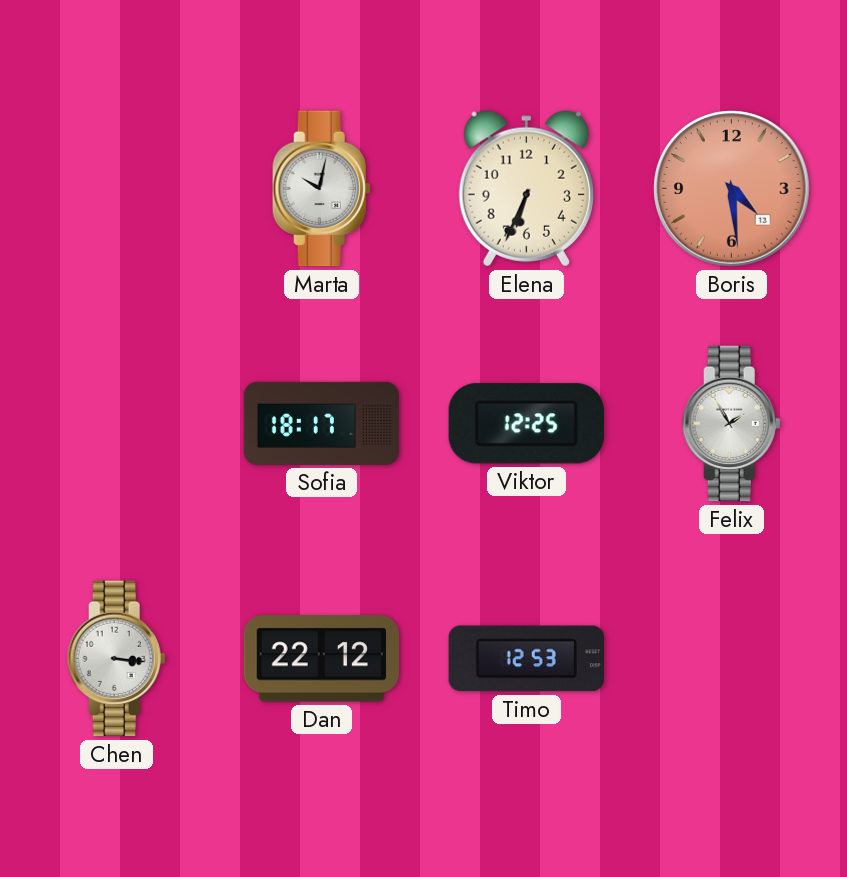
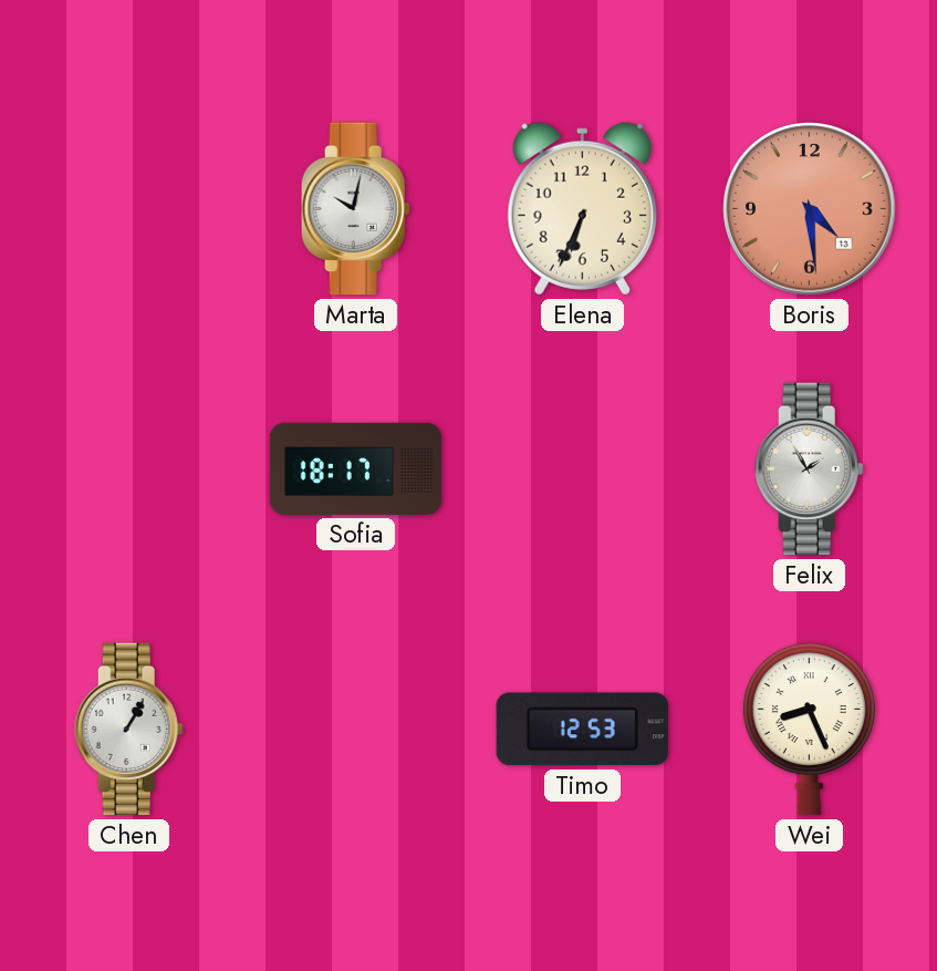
Viktor: 12:25 -> none
Chen: 3:16 -> 1:05
Dan: 22:12 -> none
Wei: none -> 8:26
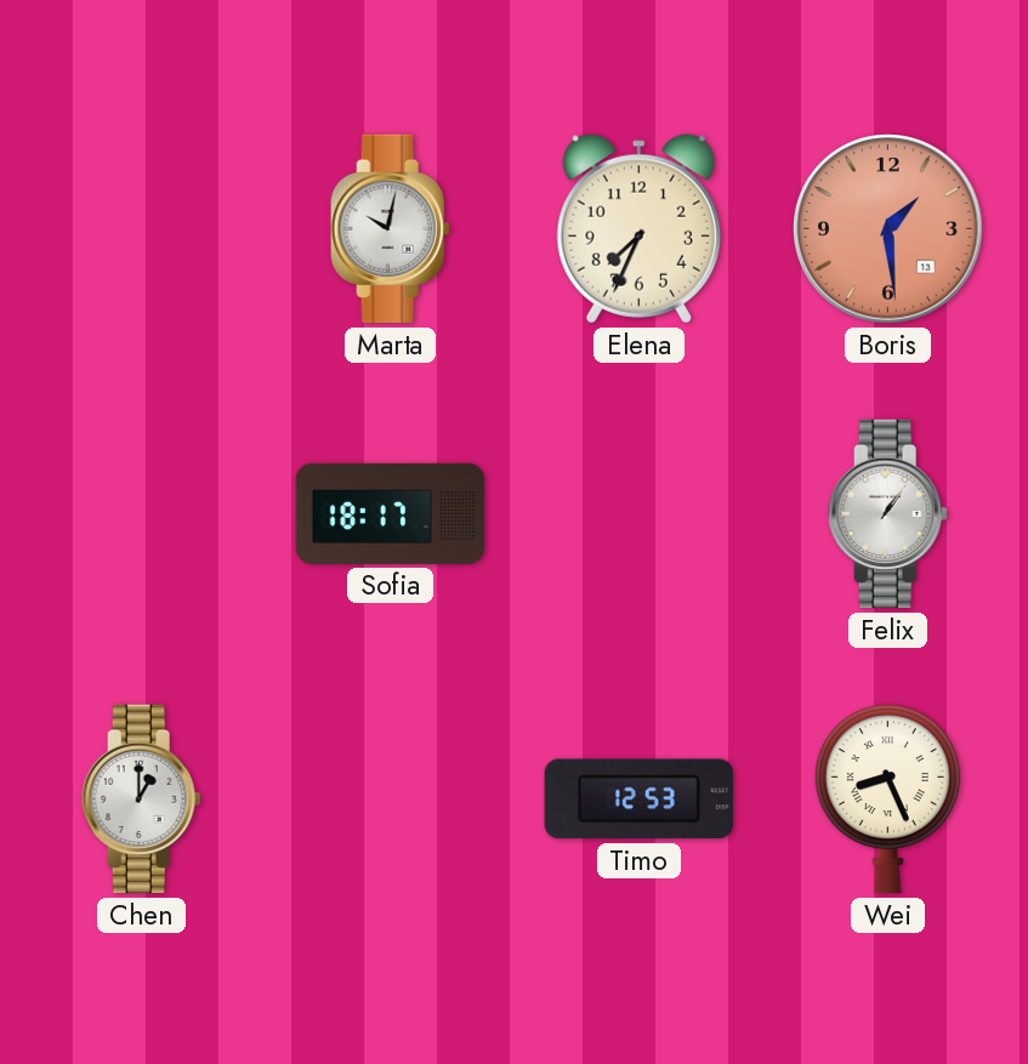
Elena: 6:34 -> 7:34
Boris: 4:29 -> 1:29
Felix: 1:55 -> 1:06
Chen: 1:05 -> 1:00
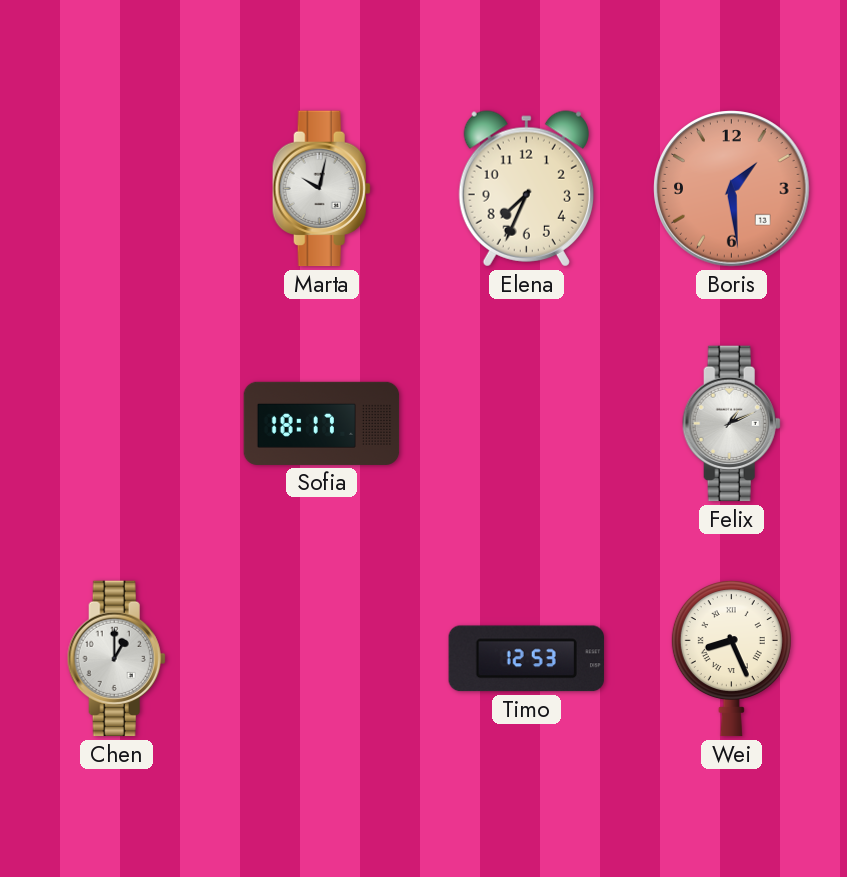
Felix: 1:06 -> 1:11
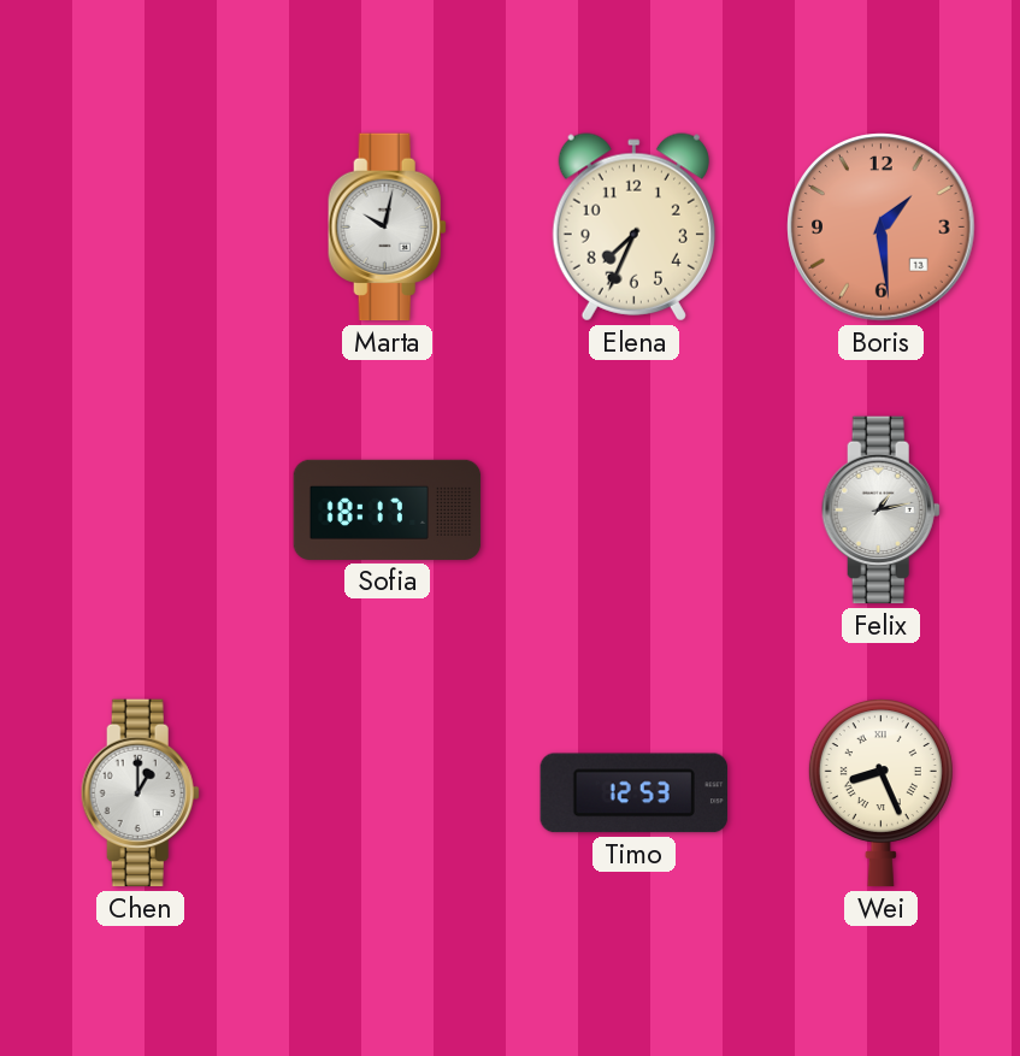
Felix: 1:11 -> 1:13
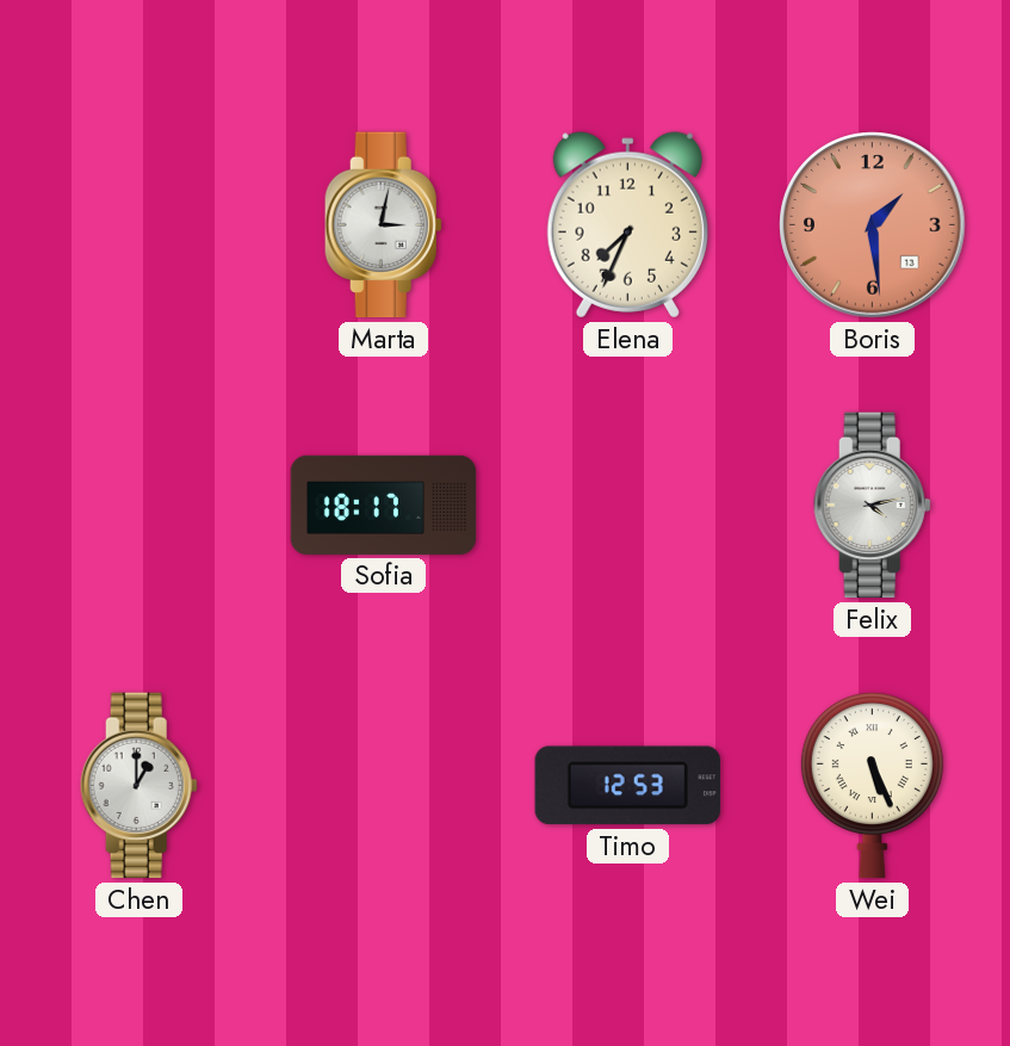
Marta: 10:02 -> 3:02
Felix: 1:13 -> 4:13
Wei: 8:26 -> 5:26
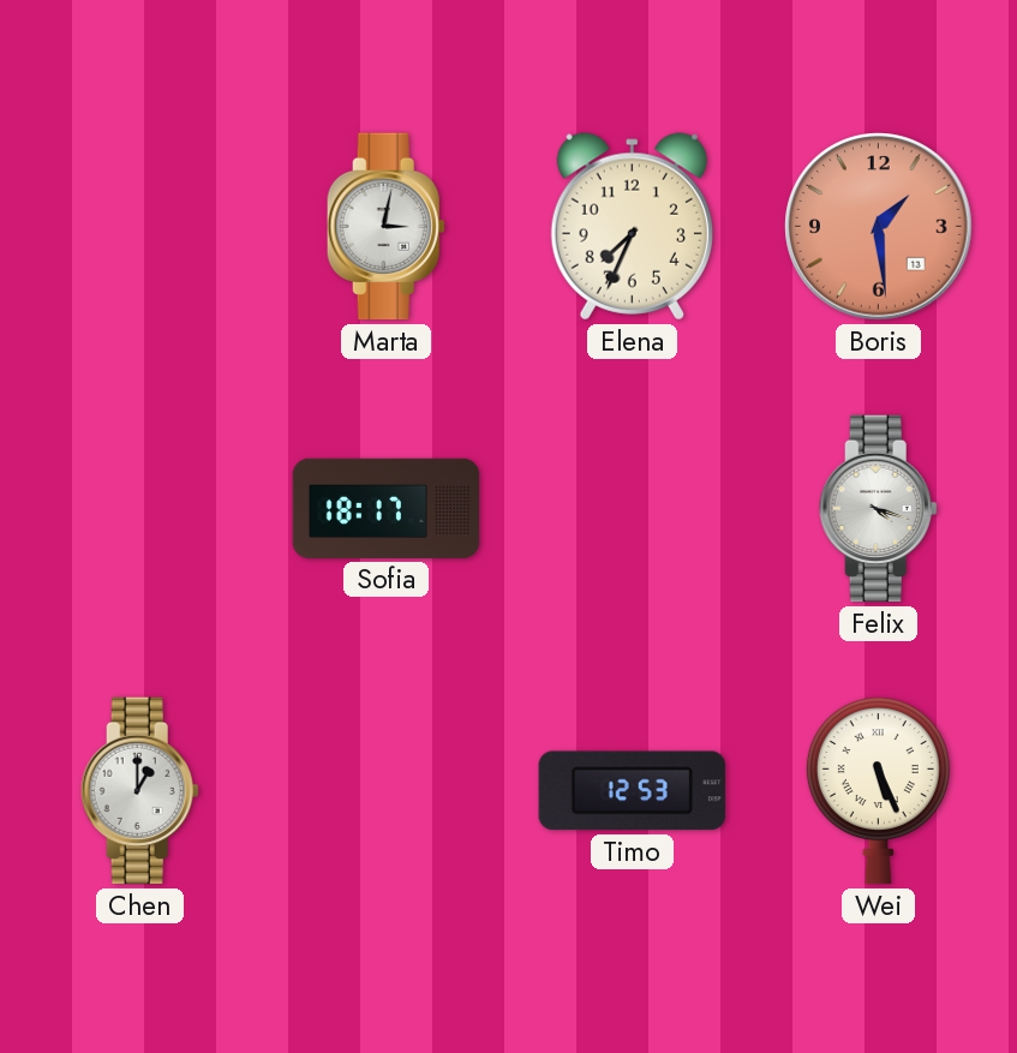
Felix: 4:13 -> 4:18
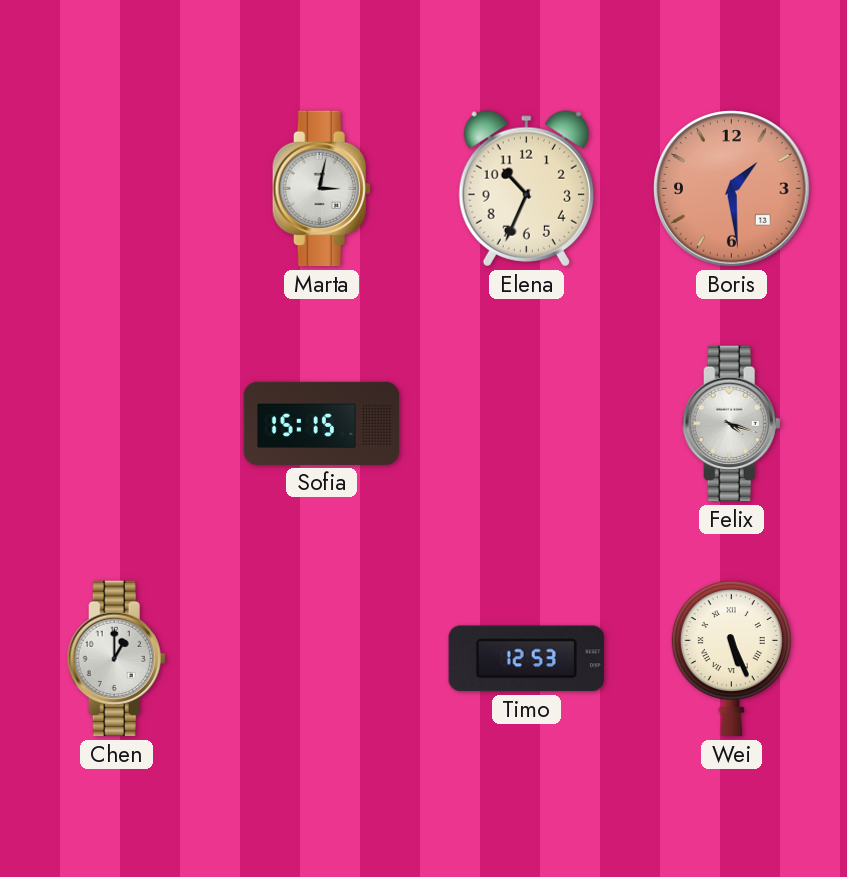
Elena: 7:34 -> 10:34
Sofia: 18:17 -> 15:15
